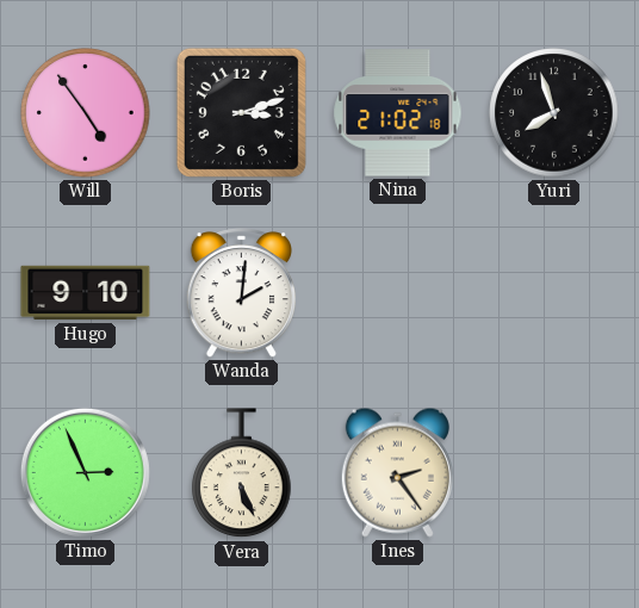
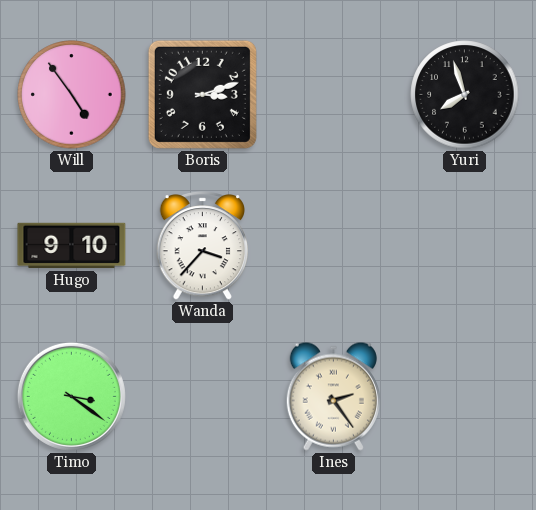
Nina: 21:02 -> none
Wanda: 2:01 -> 3:37
Timo: 2:56 -> 3:21
Vera: 5:26 -> none
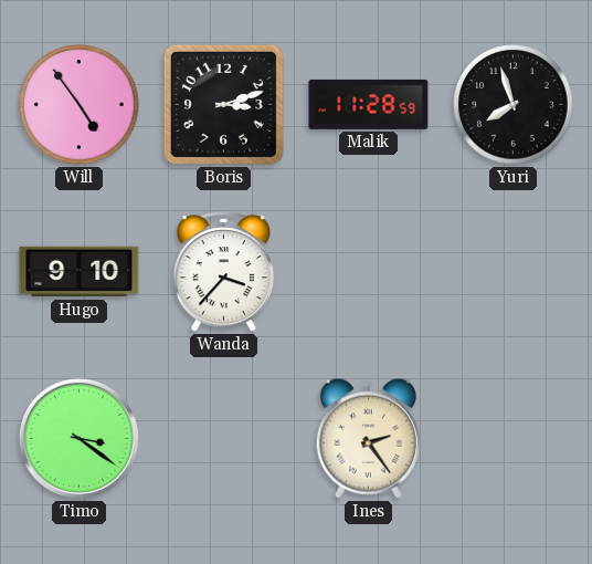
Malik: none -> 11:28
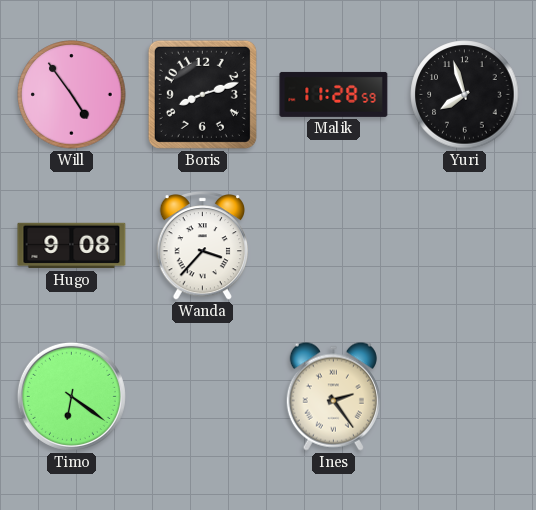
Boris: 3:12 -> 8:12
Hugo: 9:10 -> 9:08
Timo: 3:21 -> 6:21
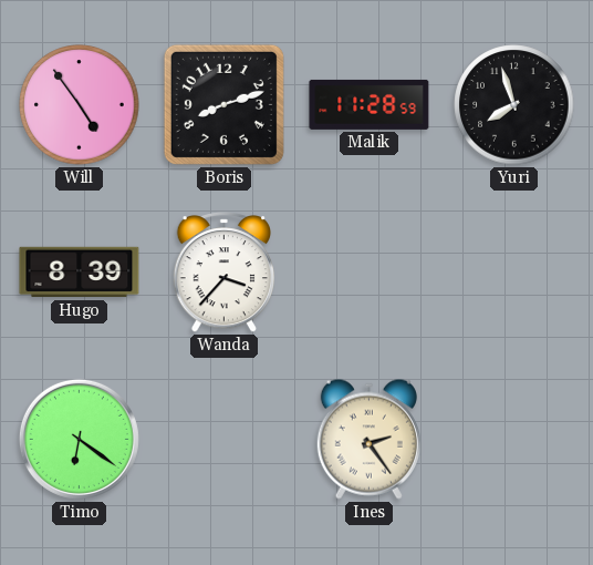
Hugo: 9:08 -> 8:39
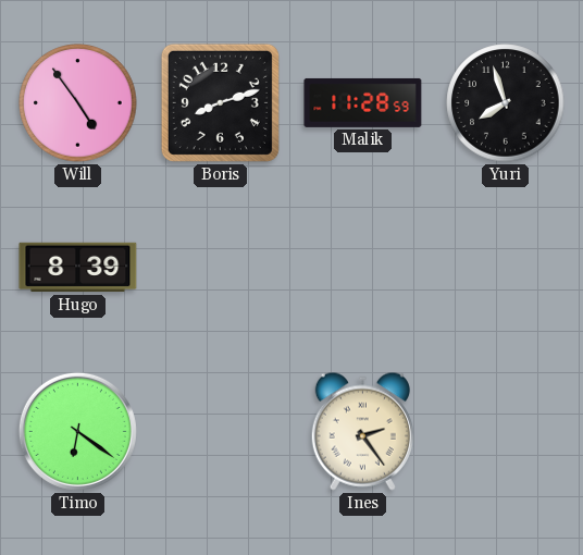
Wanda: 3:37 -> none
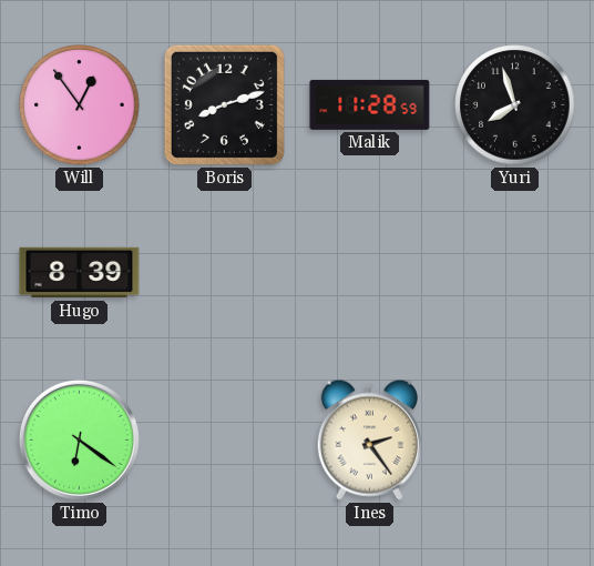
Will: 4:54 -> 12:54
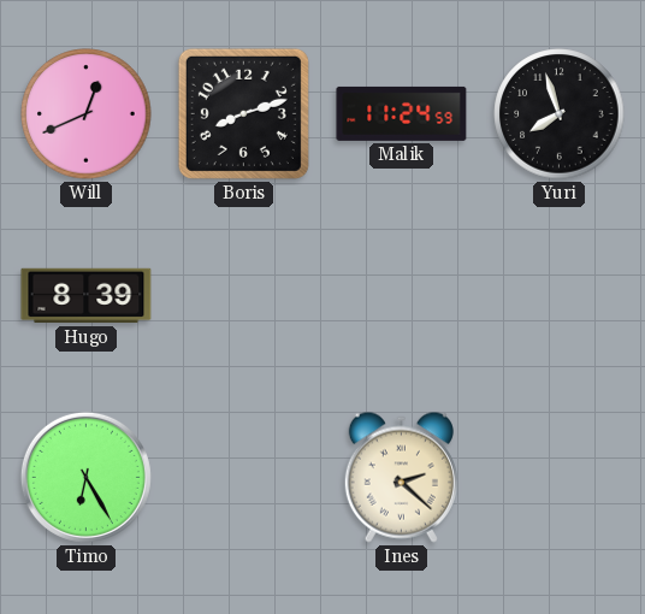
Will: 12:54 -> 12:41
Malik: 11:28 -> 11:24
Timo: 6:21 -> 6:25
Ines: 2:24 -> 2:22
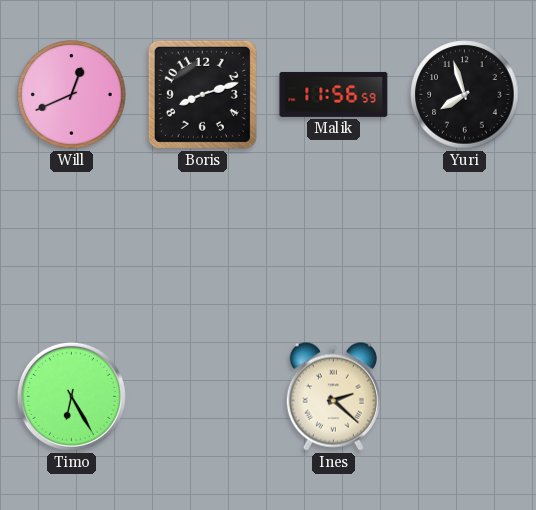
Malik: 11:24 -> 11:56
Hugo: 8:39 -> none
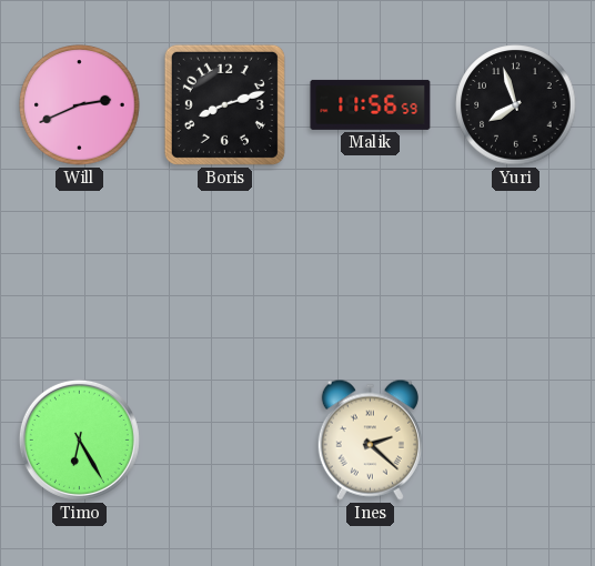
Will: 12:41 -> 2:41
